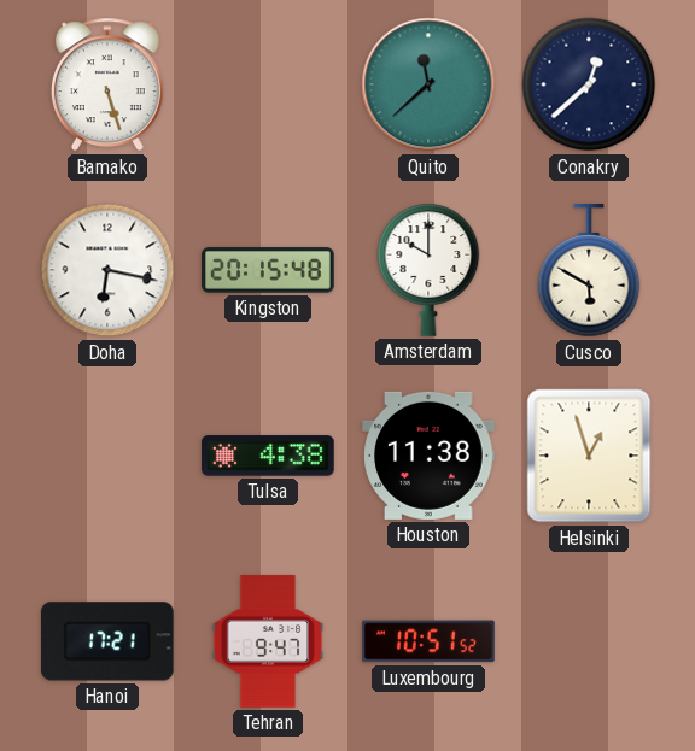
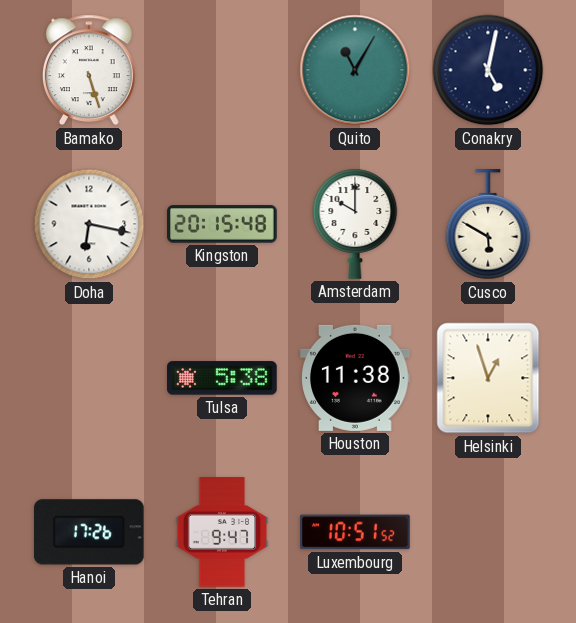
Quito: 11:38 -> 11:05
Conakry: 12:38 -> 5:02
Tulsa: 4:38 -> 5:38
Hanoi: 17:21 -> 17:26
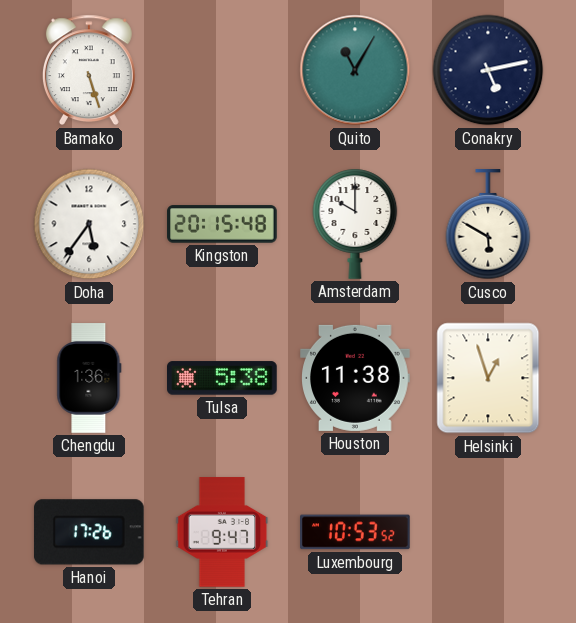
Conakry: 5:02 -> 5:13
Doha: 6:17 -> 5:36
Chengdu: none -> 1:36
Luxembourg: 10:51 -> 10:53
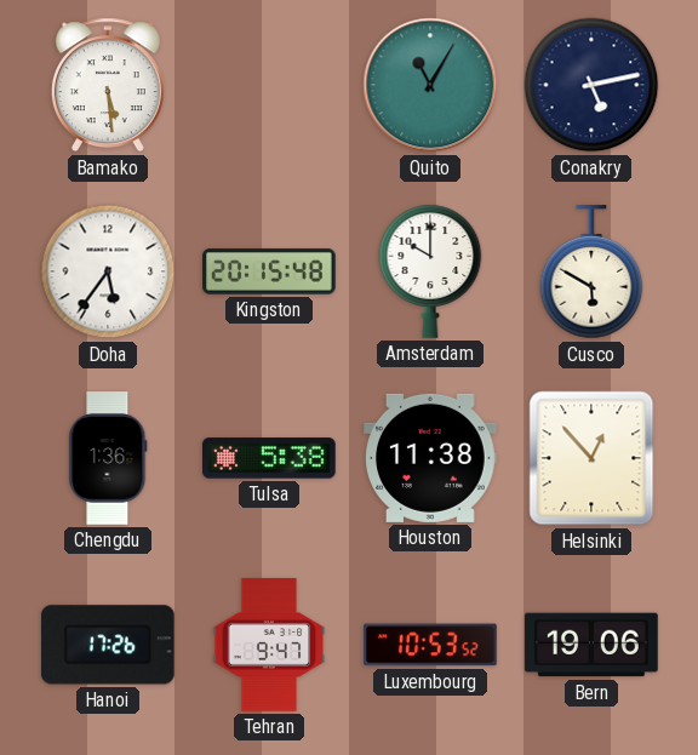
Bamako: 5:27 -> 5:29
Helsinki: 12:57 -> 12:53
Bern: none -> 19:06
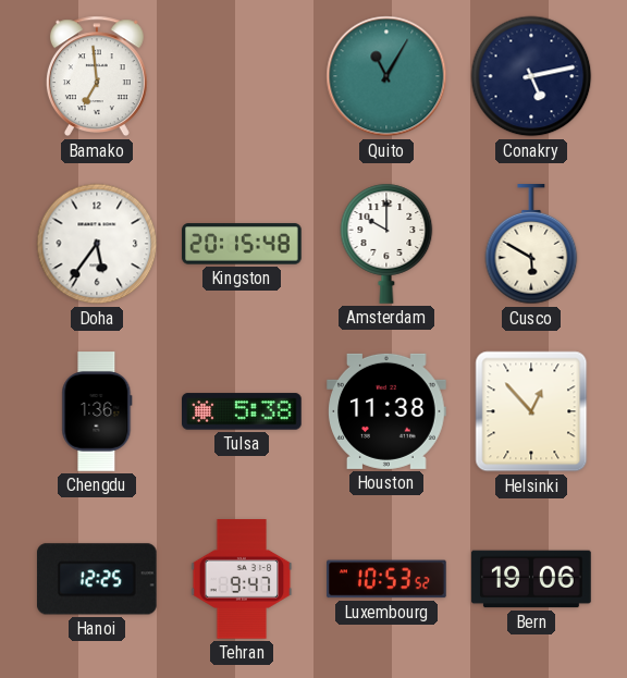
Bamako: 5:29 -> 6:59
Hanoi: 17:26 -> 12:25
